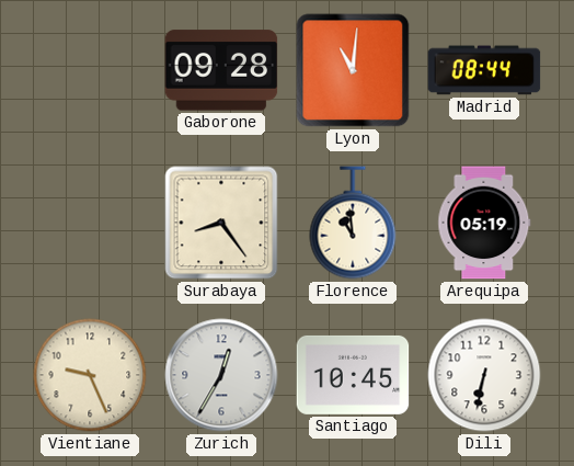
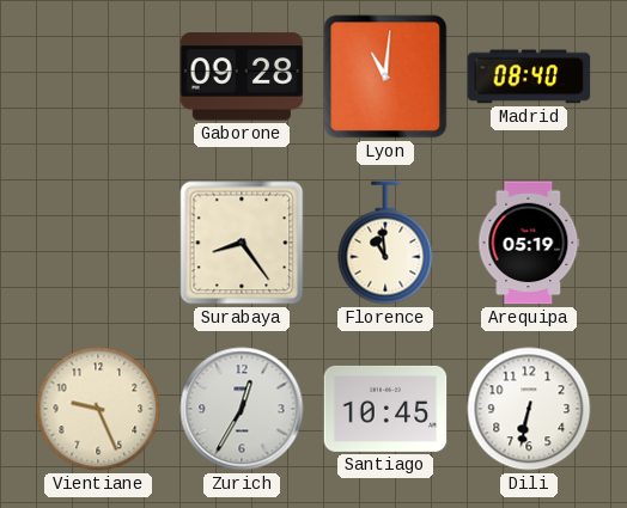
Madrid: 08:44 -> 08:40
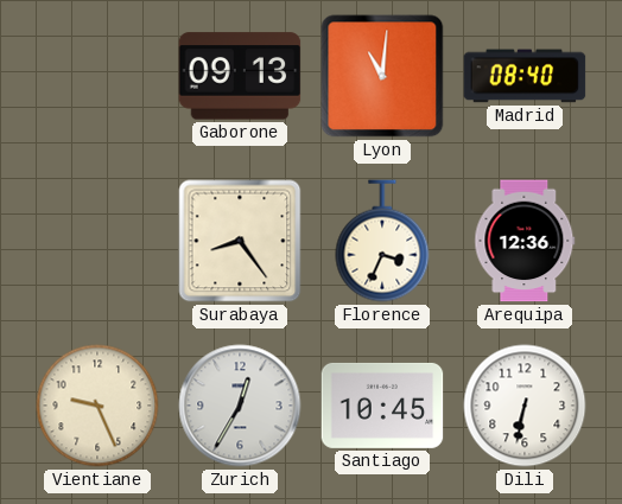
Gaborone: 09:28 -> 09:13
Florence: 10:59 -> 3:34
Arequipa: 05:19 -> 12:36
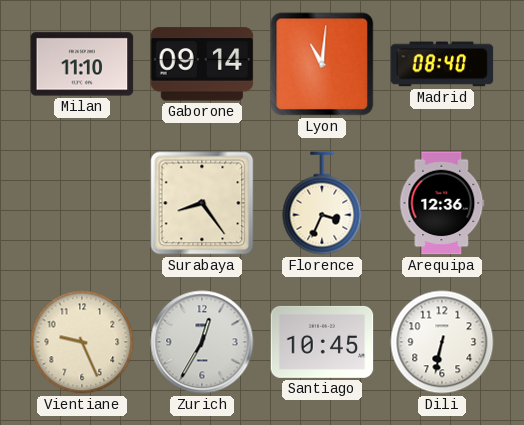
Milan: none -> 11:10
Gaborone: 09:13 -> 09:14
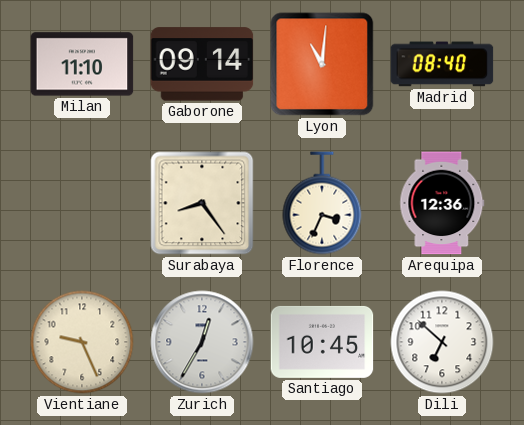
Dili: 6:32 -> 6:52
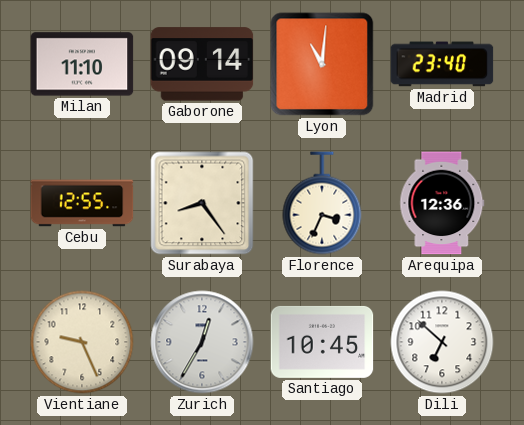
Madrid: 08:40 -> 23:40
Cebu: none -> 12:55
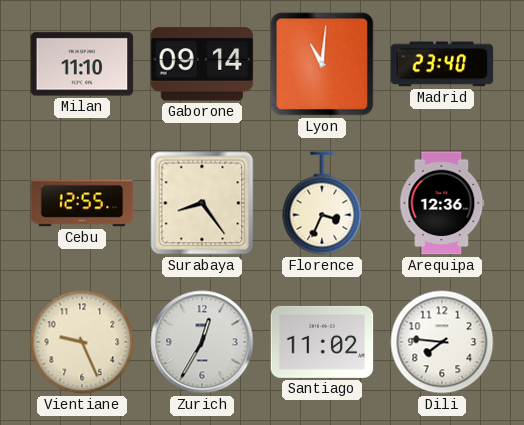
Santiago: 10:45 -> 11:02
Dili: 6:52 -> 7:46
